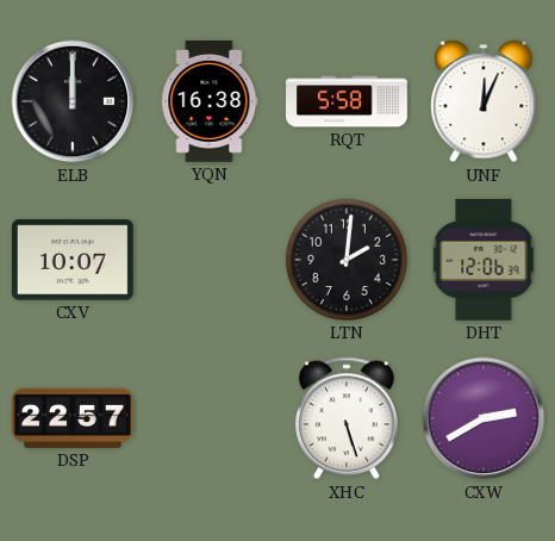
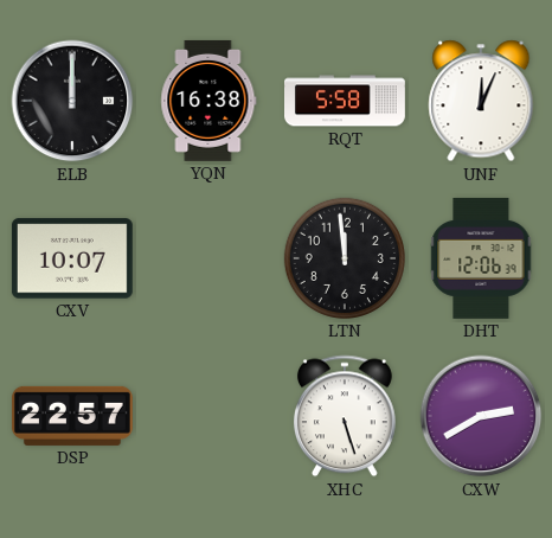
LTN: 2:01 -> 11:59
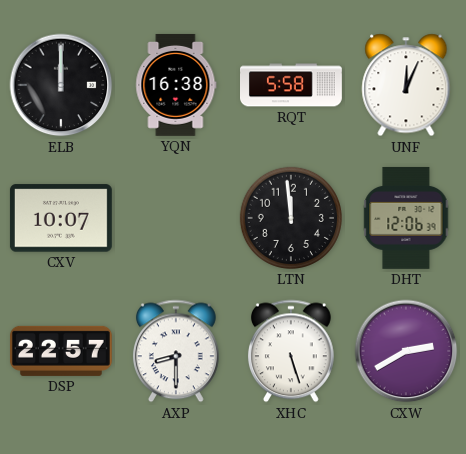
AXP: none -> 8:30
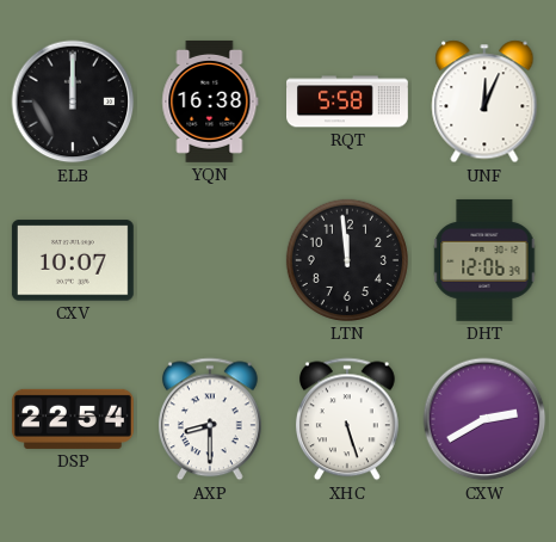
DSP: 22:57 -> 22:54
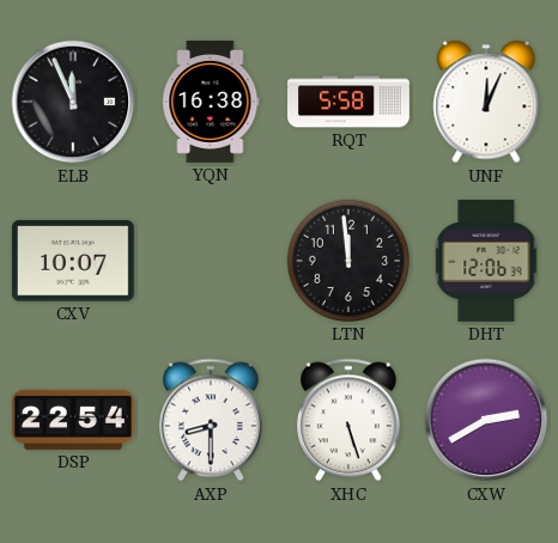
ELB: 12:00 -> 11:56
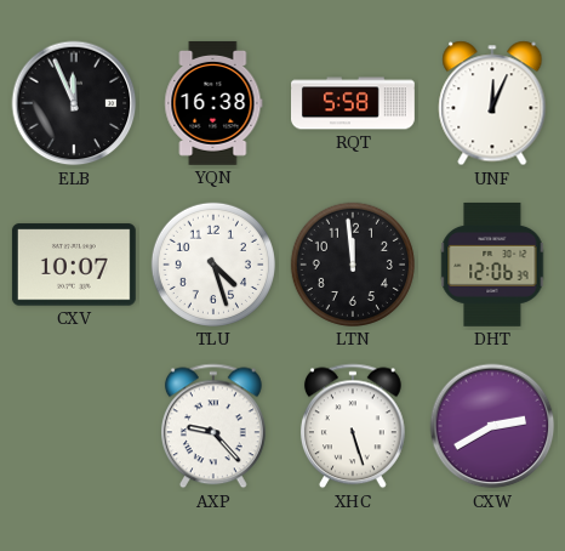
TLU: none -> 4:27
DSP: 22:54 -> none
AXP: 8:30 -> 9:23
